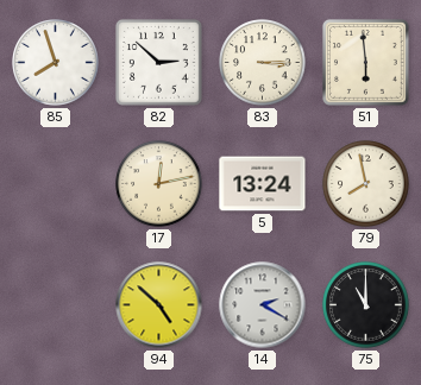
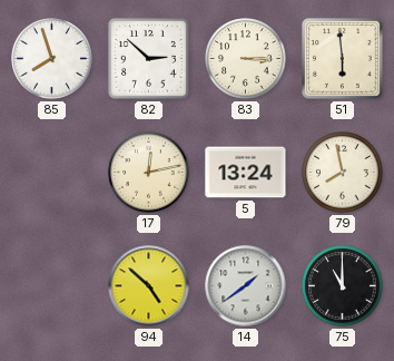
14: 2:20 -> 1:39
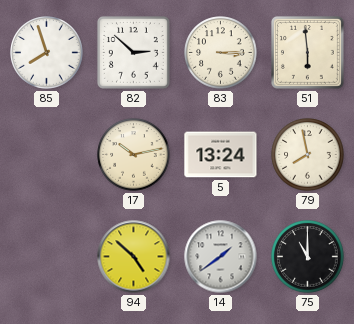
17: 12:13 -> 10:13
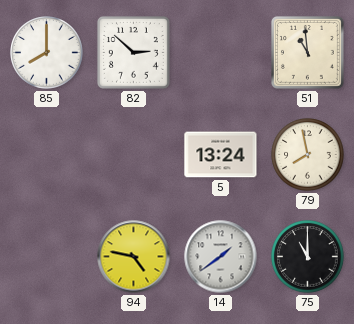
85: 7:57 -> 8:00
83: 3:15 -> none
51: 5:59 -> 10:59
17: 10:13 -> none
94: 4:52 -> 4:47
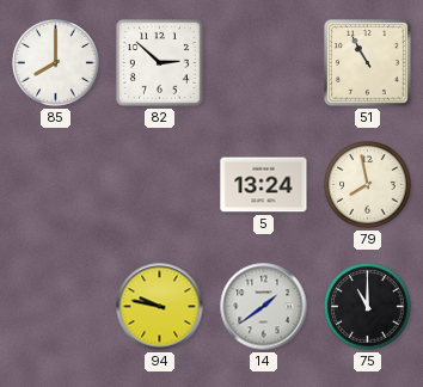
51: 10:59 -> 10:55
94: 4:47 -> 9:47
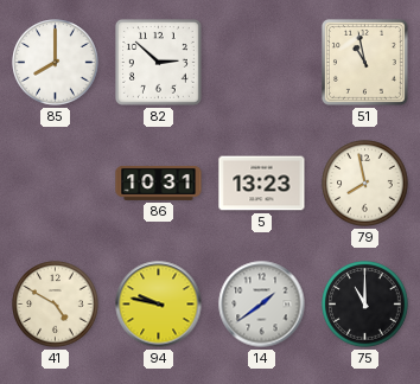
51: 10:55 -> 10:58
86: none -> 10:31
5: 13:24 -> 13:23
41: none -> 4:50
